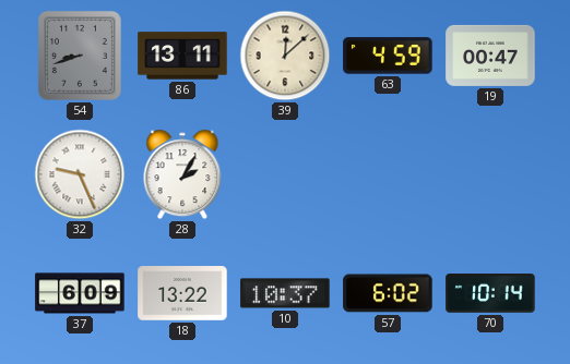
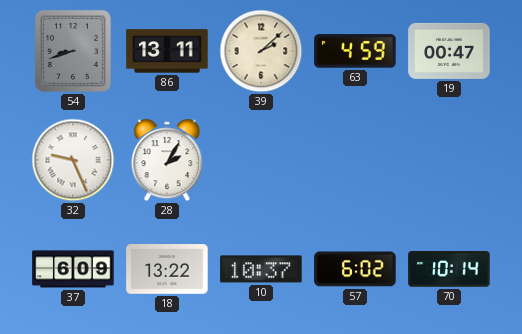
39: 12:08 -> 2:08
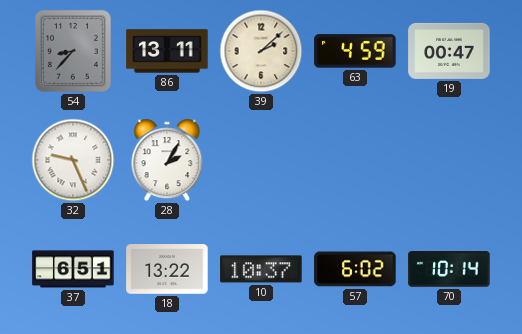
54: 8:42 -> 8:37
37: 6:09 -> 6:51
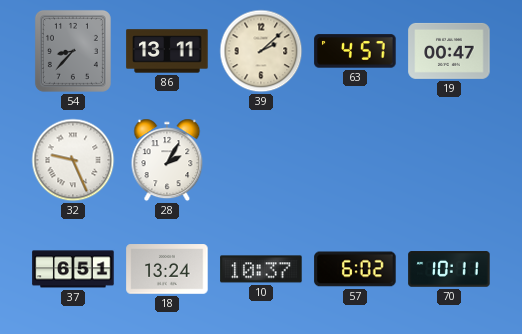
63: 4:59 -> 4:57
18: 13:22 -> 13:24
70: 10:14 -> 10:11
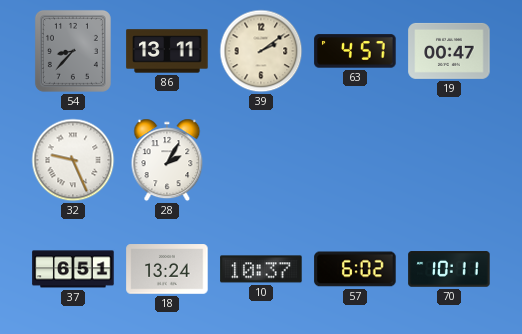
39: 2:08 -> 2:09
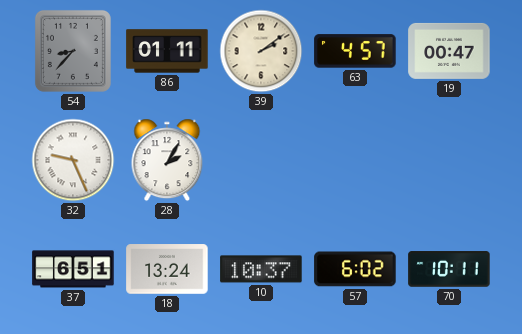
86: 13:11 -> 01:11
